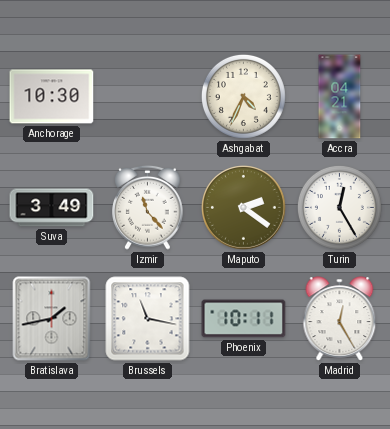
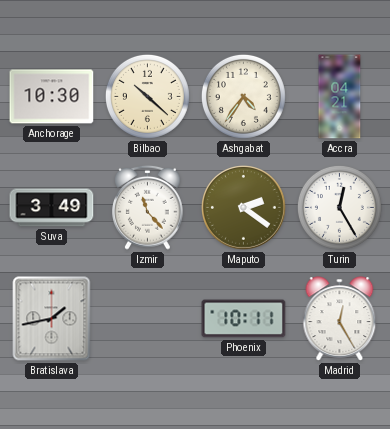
Bilbao: none -> 10:22
Ashgabat: 4:34 -> 4:36
Brussels: 11:17 -> none
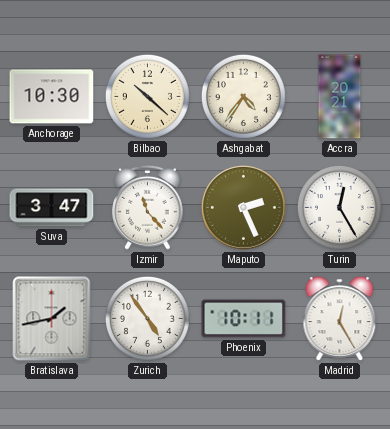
Accra: 04:21 -> 20:21
Suva: 3:49 -> 3:47
Maputo: 2:21 -> 2:26
Zurich: none -> 4:54
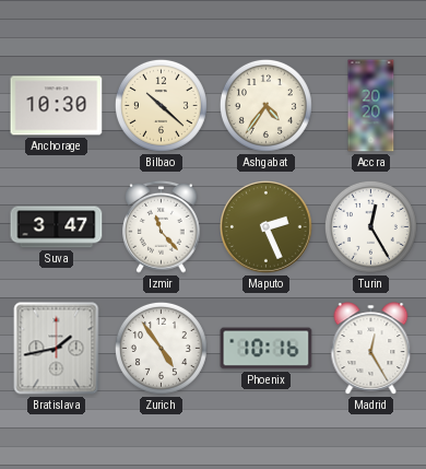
Accra: 20:21 -> 20:20
Phoenix: 10:11 -> 10:16
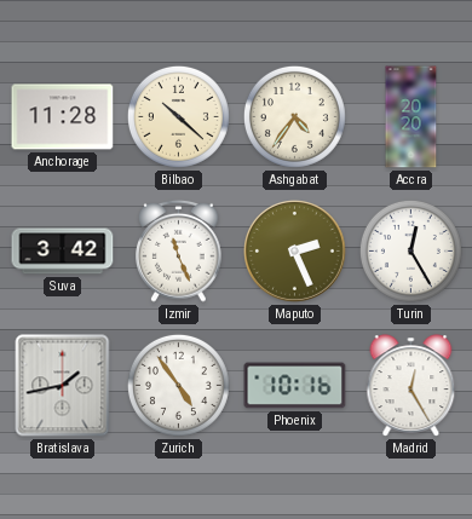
Anchorage: 10:30 -> 11:28
Suva: 3:47 -> 3:42
Izmir: 11:23 -> 11:26
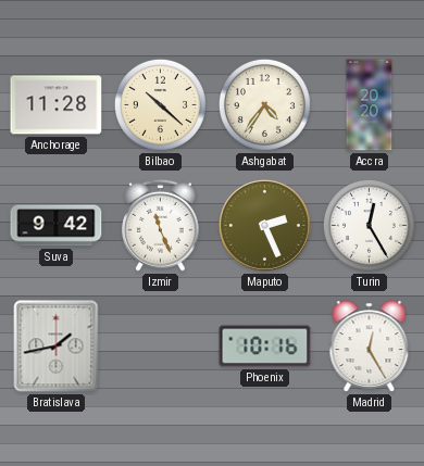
Suva: 3:42 -> 9:42
Zurich: 4:54 -> none
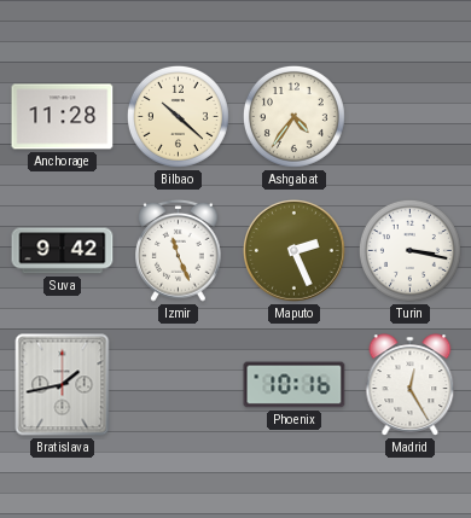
Accra: 20:20 -> none
Turin: 12:25 -> 3:17
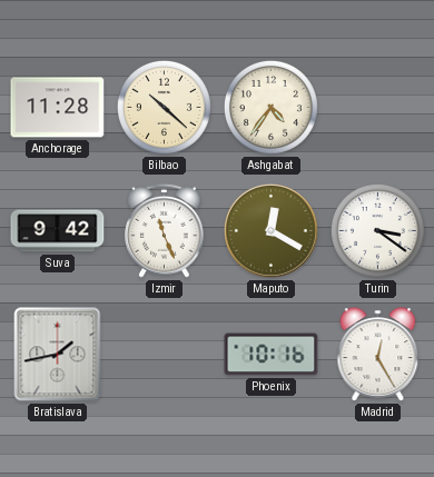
Maputo: 2:26 -> 12:20
Turin: 3:17 -> 3:21
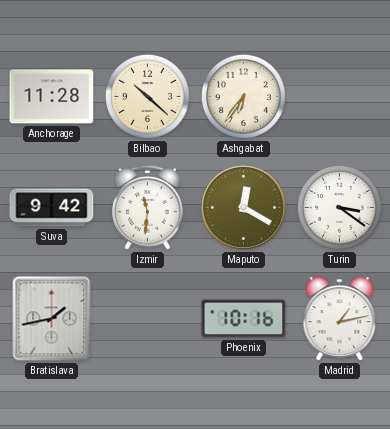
Ashgabat: 4:36 -> 6:36
Izmir: 11:26 -> 11:31
Madrid: 12:25 -> 1:13
